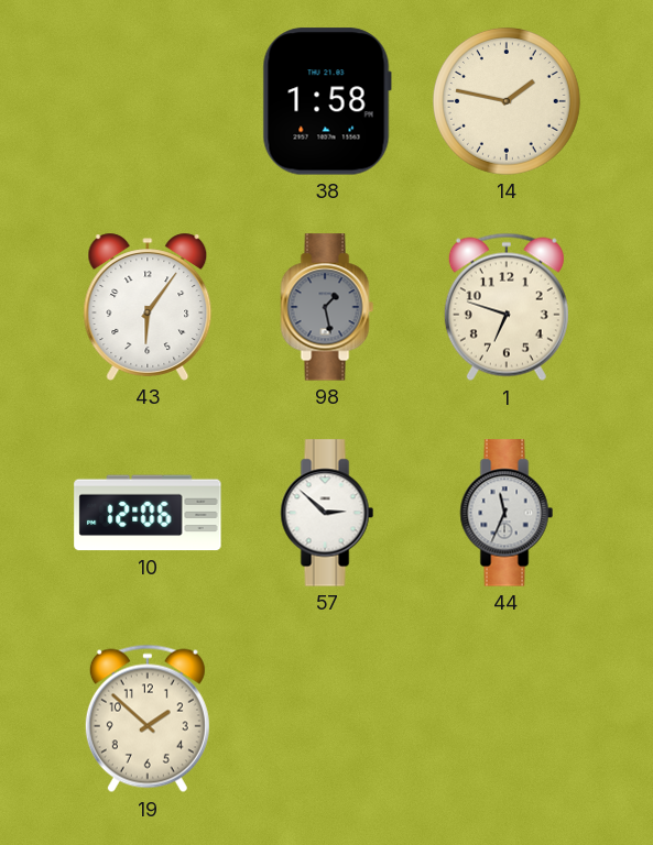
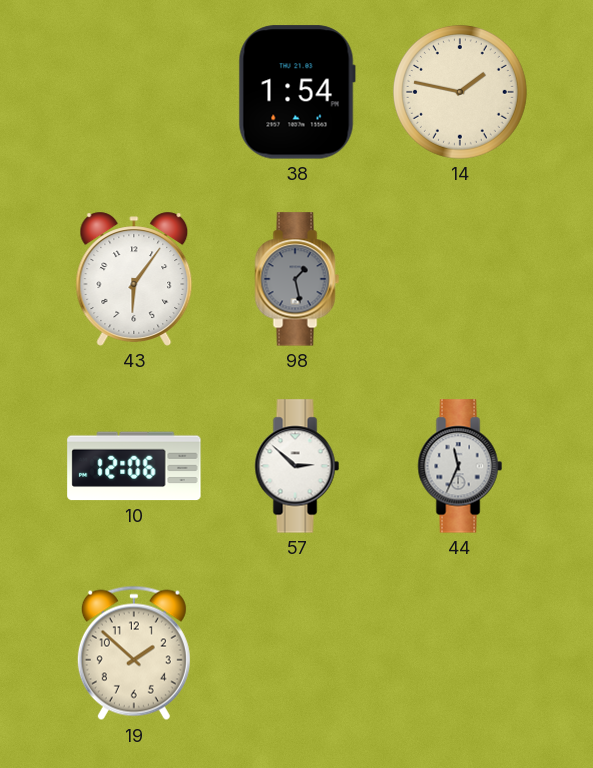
38: 1:58 -> 1:54
1: 6:48 -> none
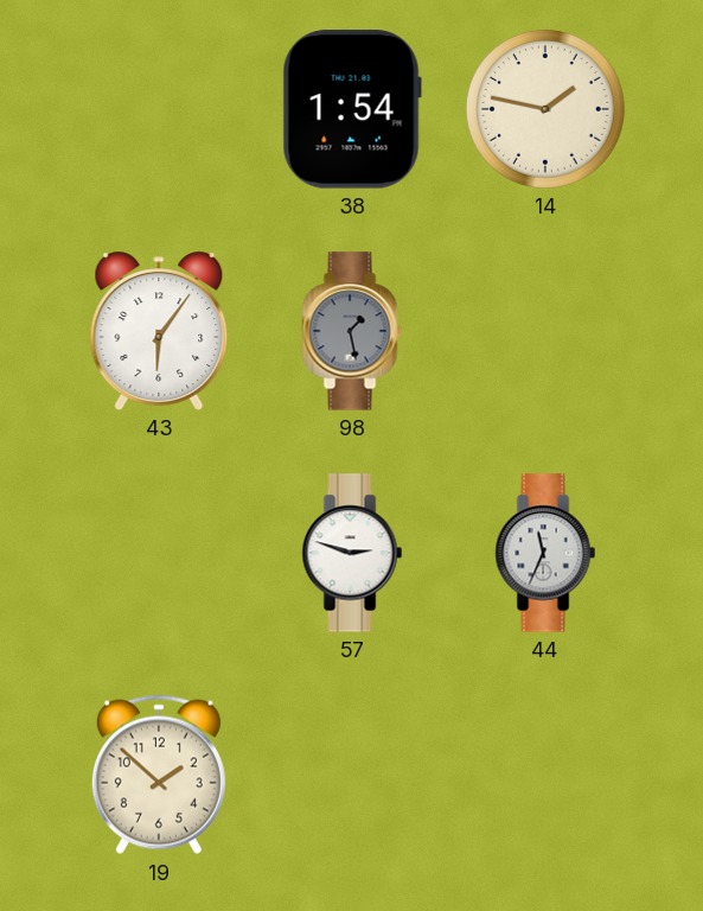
10: 12:06 -> none
57: 2:52 -> 2:48
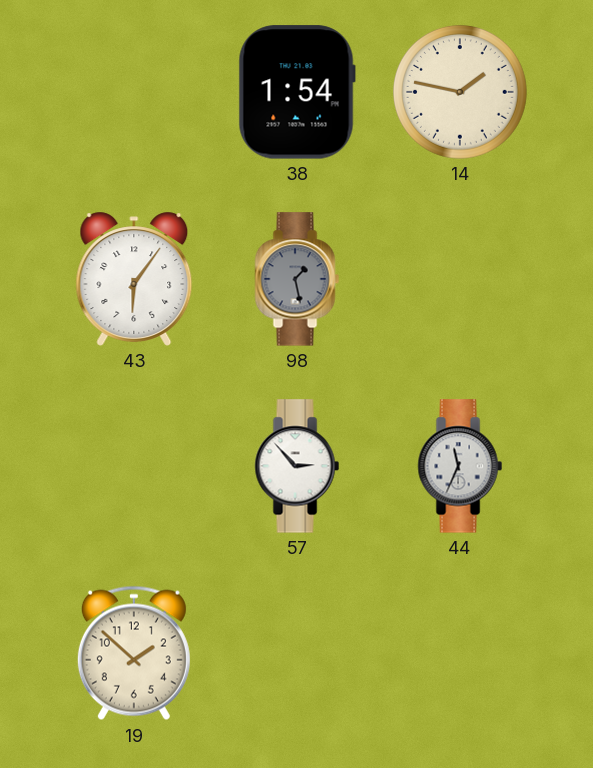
57: 2:48 -> 2:53
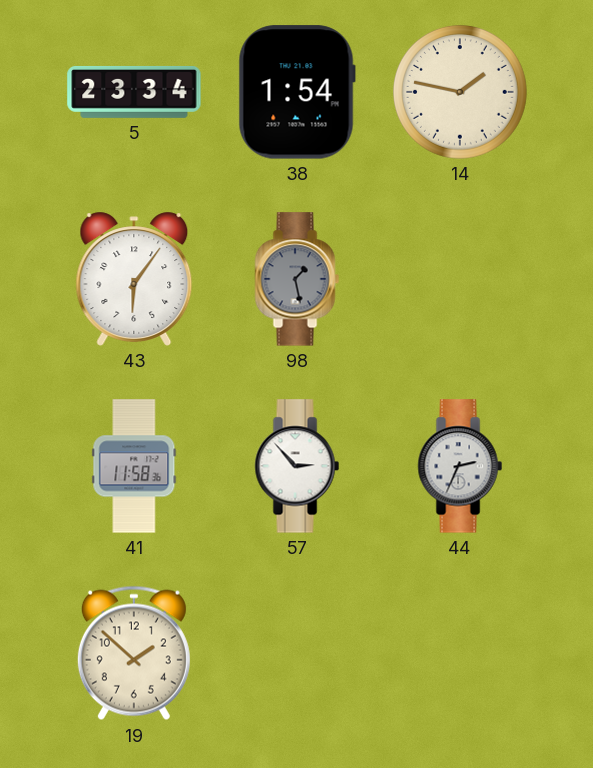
5: none -> 23:34
41: none -> 11:58
44: 11:34 -> 2:34
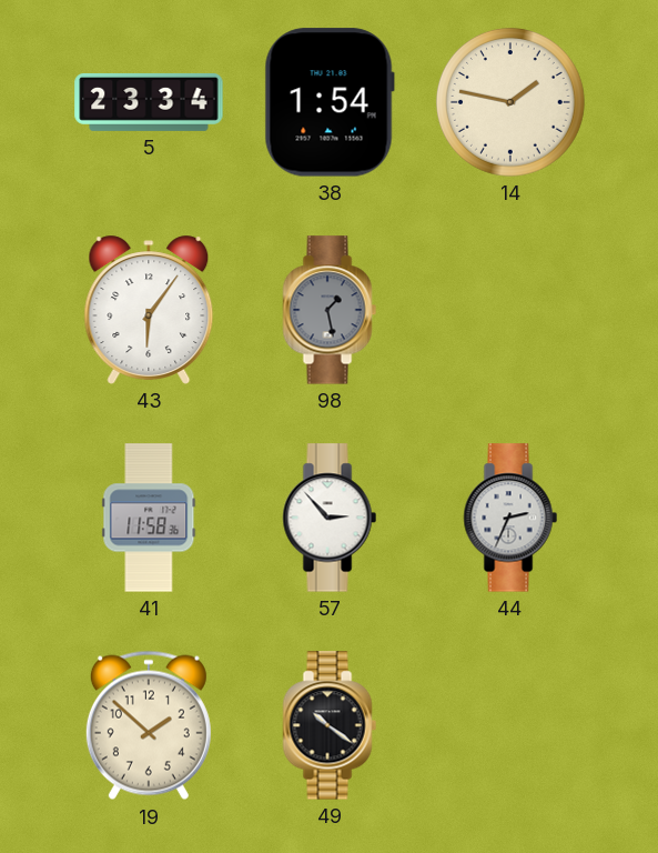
49: none -> 10:21
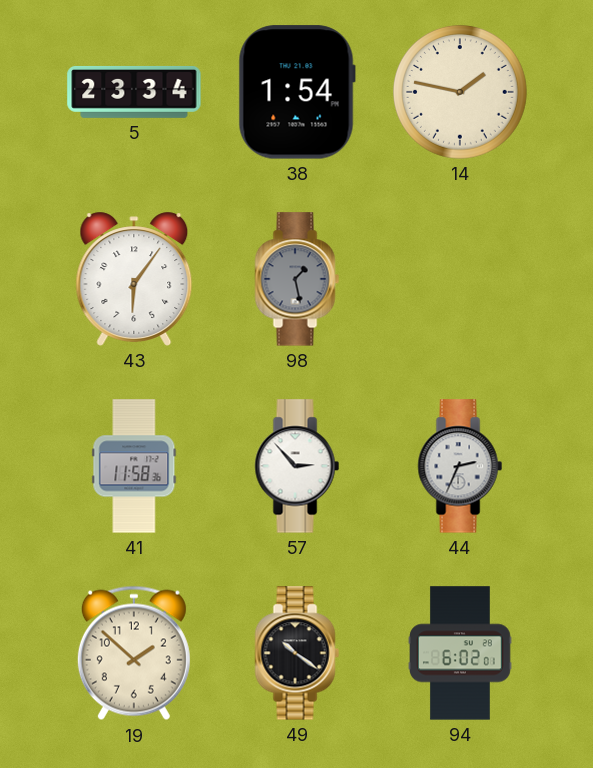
94: none -> 6:02
